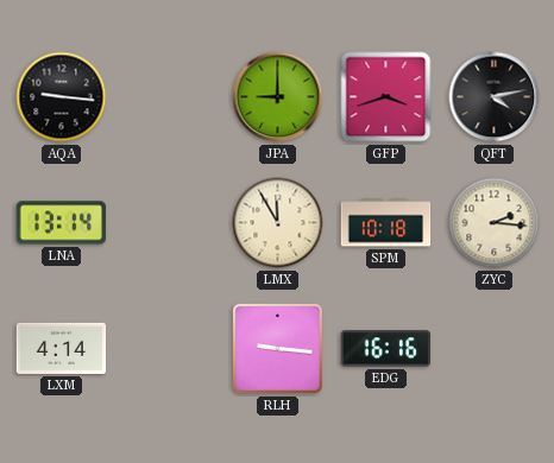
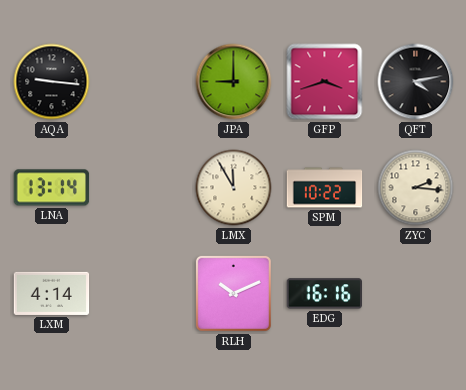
SPM: 10:18 -> 10:22
RLH: 9:16 -> 10:11
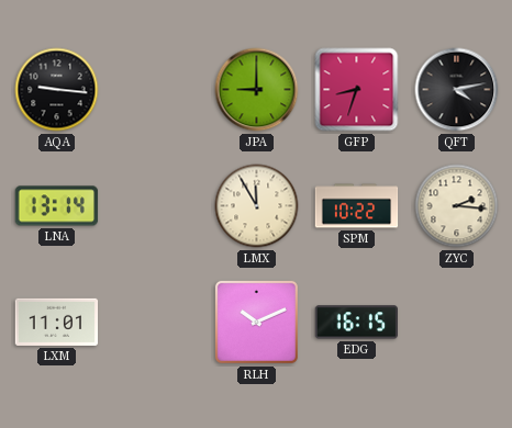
GFP: 3:42 -> 8:33
LXM: 4:14 -> 11:01
EDG: 16:16 -> 16:15
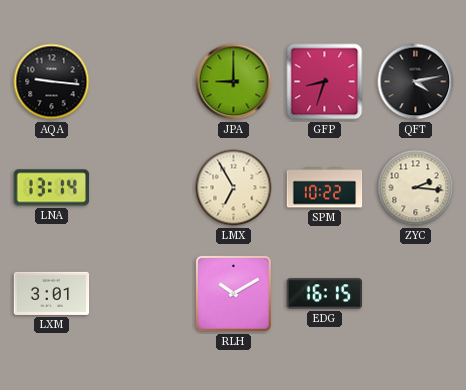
LMX: 11:55 -> 6:55
LXM: 11:01 -> 3:01
RLH: 10:11 -> 10:10
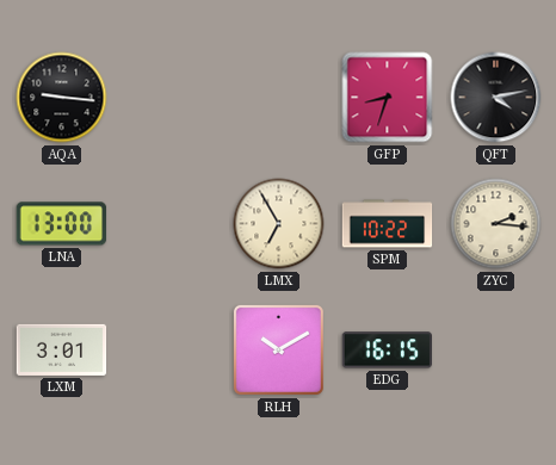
JPA: 9:00 -> none
LNA: 13:14 -> 13:00
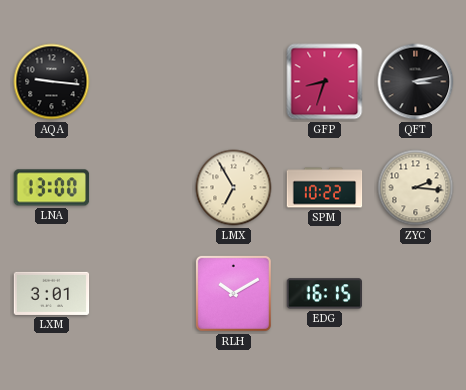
QFT: 4:13 -> 3:13
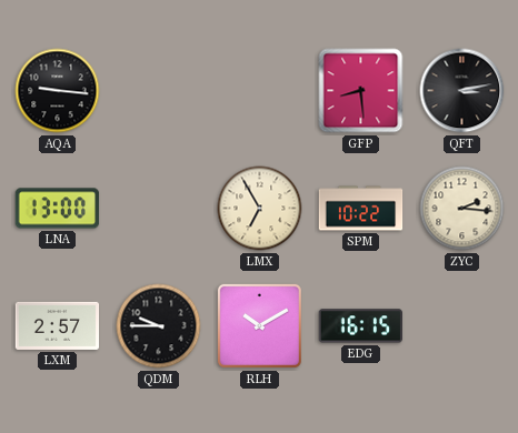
GFP: 8:33 -> 8:29
LXM: 3:01 -> 2:57
QDM: none -> 9:45
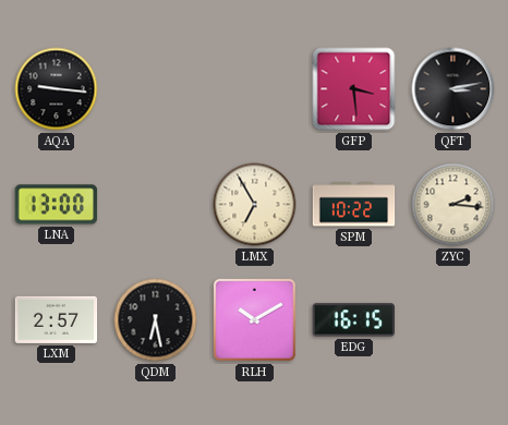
GFP: 8:29 -> 3:29
QDM: 9:45 -> 6:28
